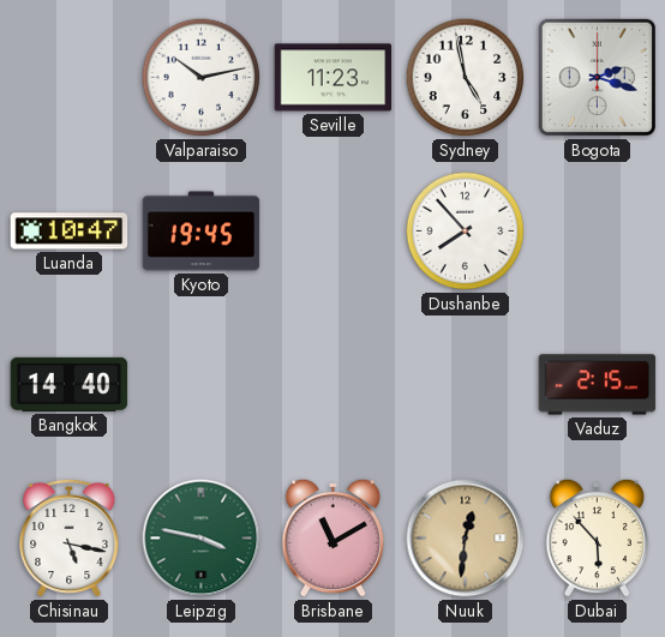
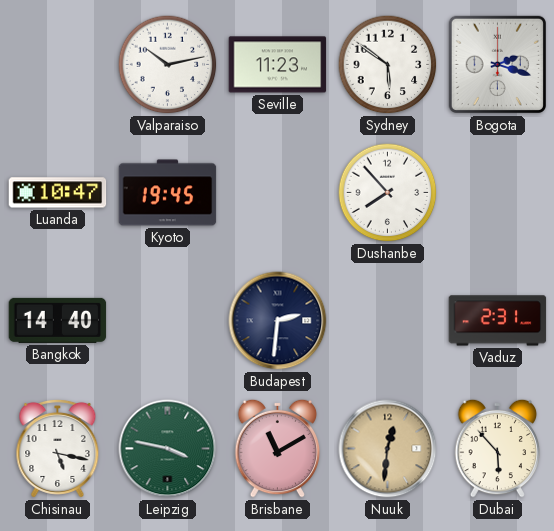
Sydney: 4:58 -> 5:51
Budapest: none -> 2:31
Vaduz: 2:15 -> 2:31
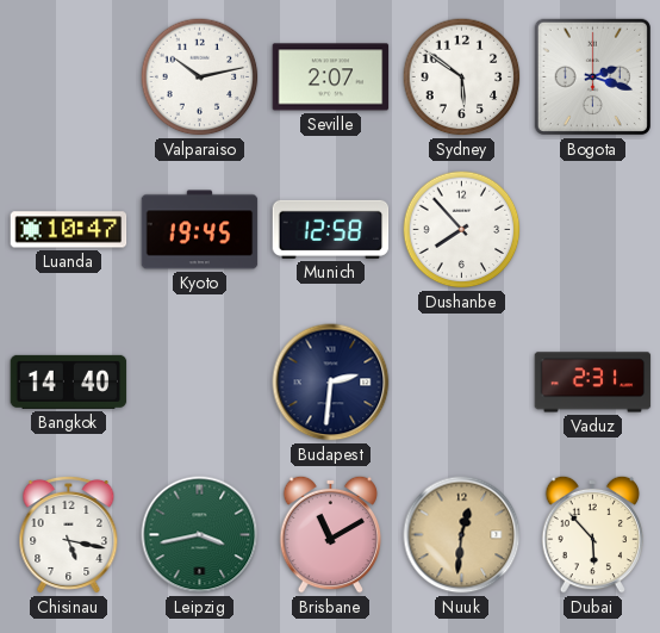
Seville: 11:23 -> 2:07
Munich: none -> 12:58
Leipzig: 3:47 -> 3:43
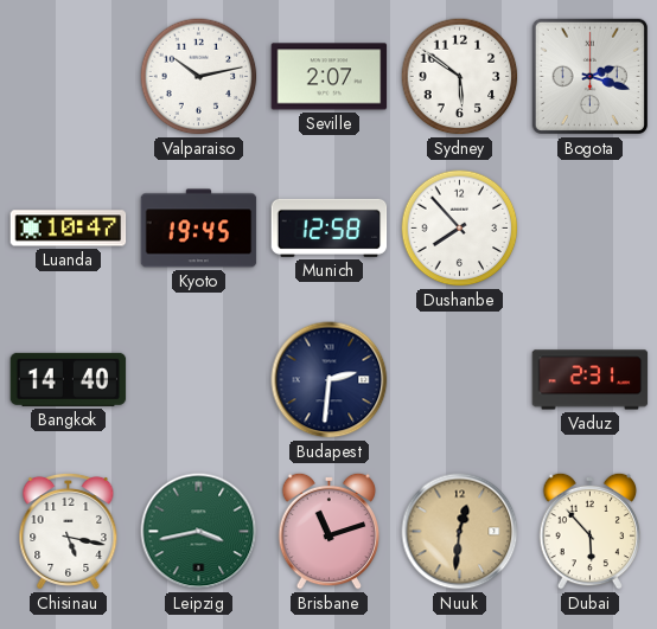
Brisbane: 11:10 -> 11:12
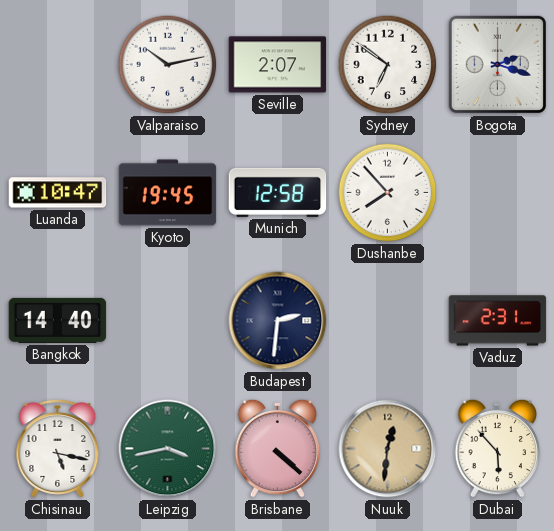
Sydney: 5:51 -> 6:51
Brisbane: 11:12 -> 4:22
